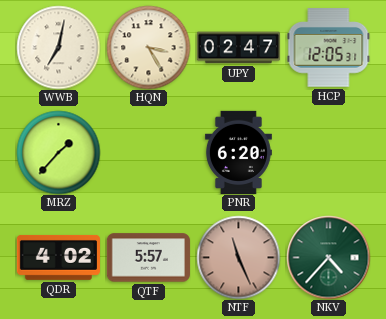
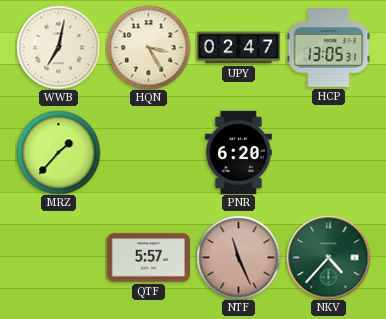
HCP: 12:05 -> 13:05
QDR: 4:02 -> none
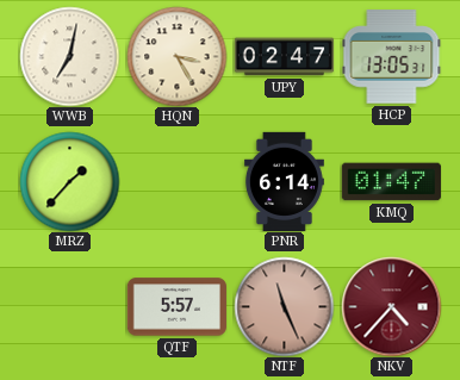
PNR: 6:20 -> 6:14
KMQ: none -> 01:47
NKV dial: green -> burgundy
